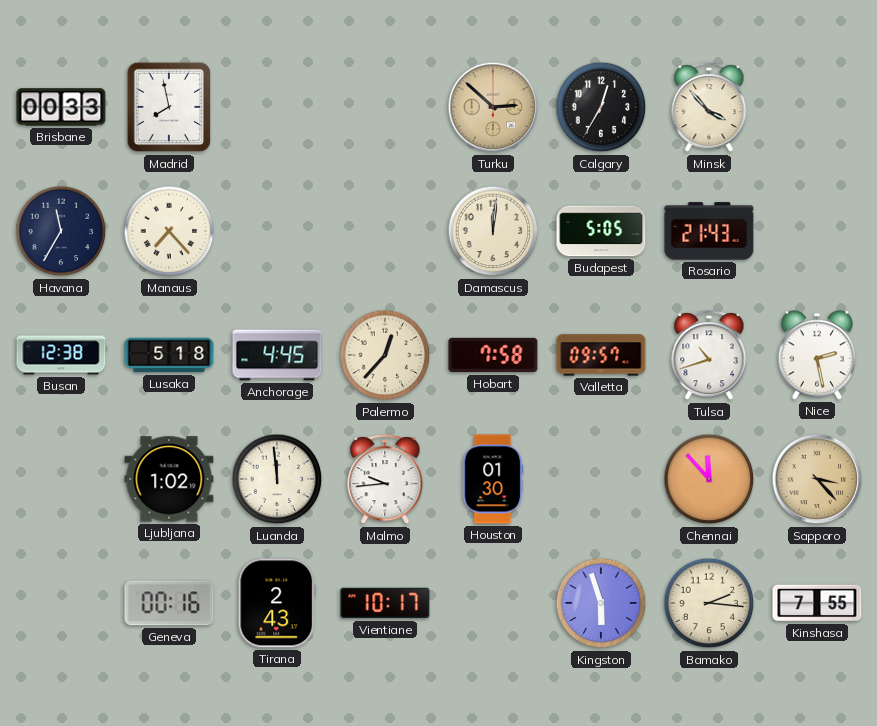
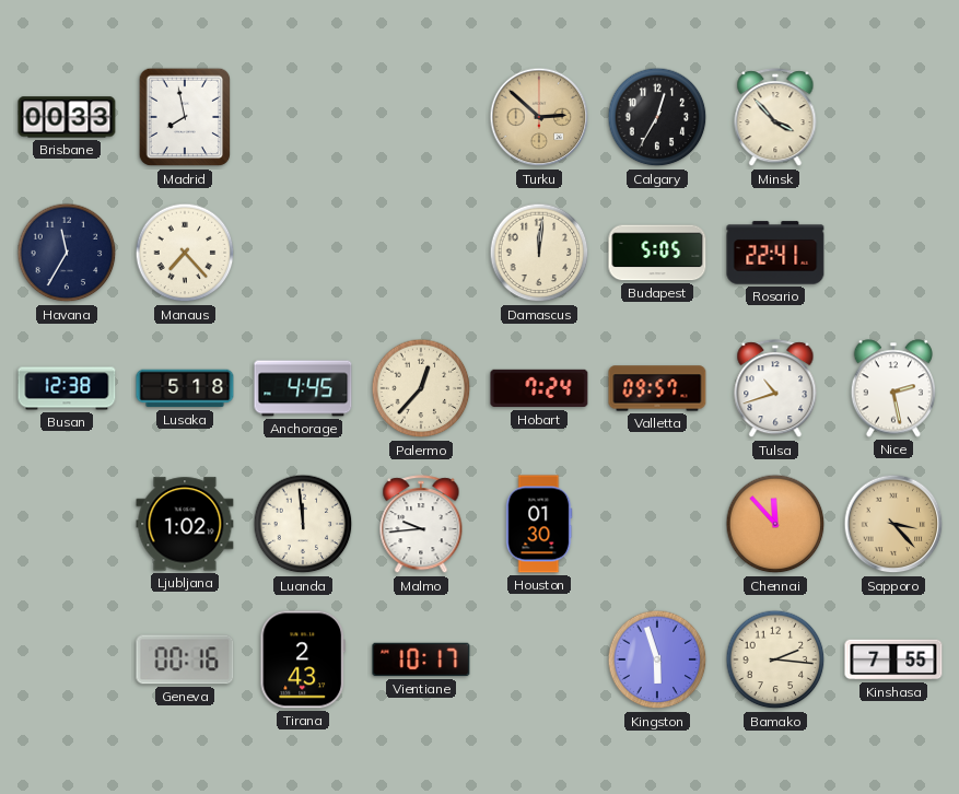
Rosario: 21:43 -> 22:41
Hobart: 7:58 -> 7:24
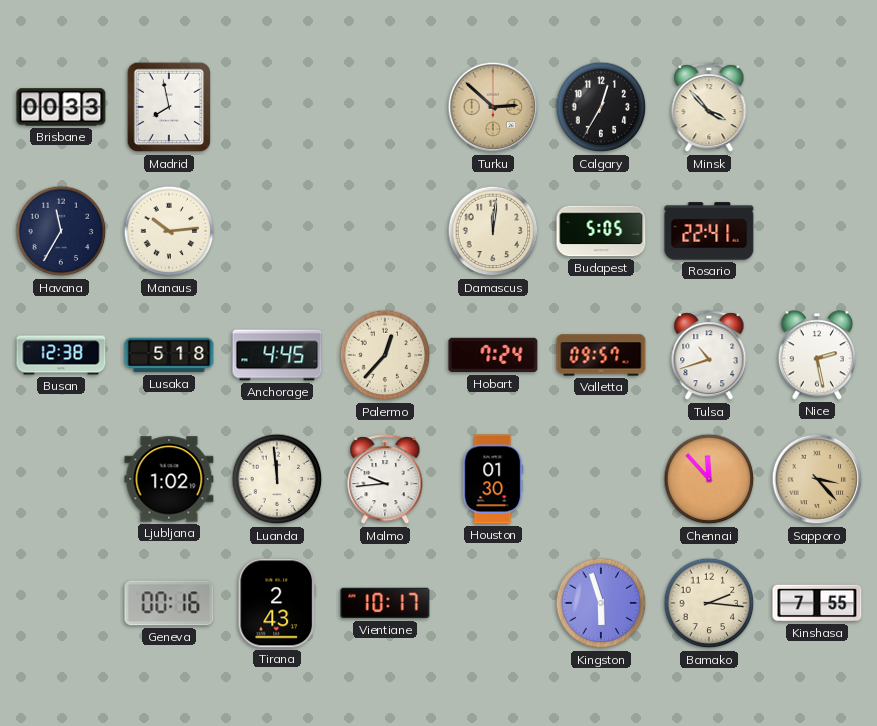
Manaus: 7:23 -> 10:14
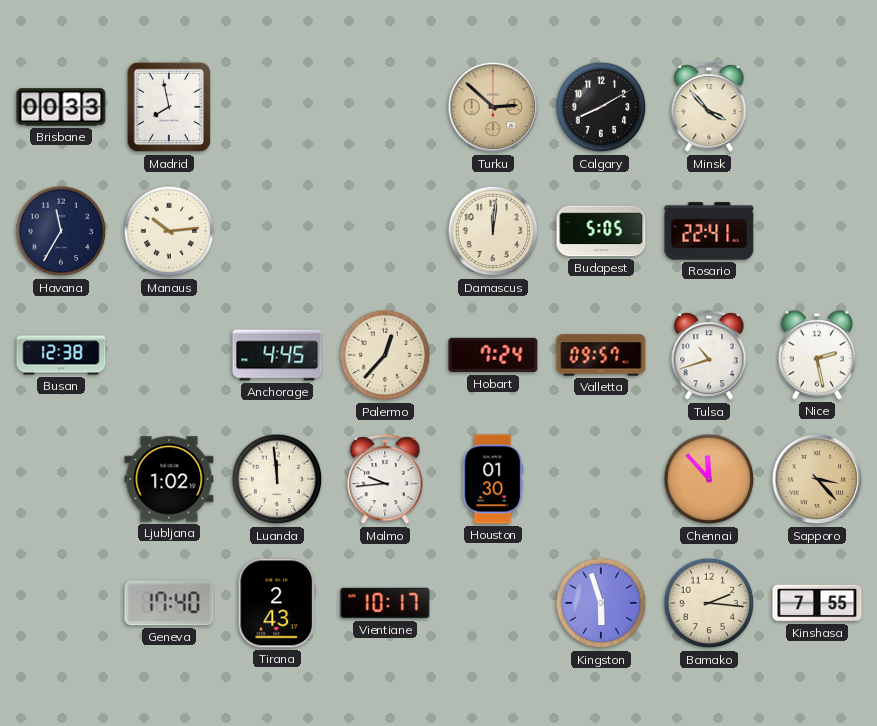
Calgary: 12:35 -> 8:10
Lusaka: 5:18 -> none
Geneva: 00:16 -> 17:40
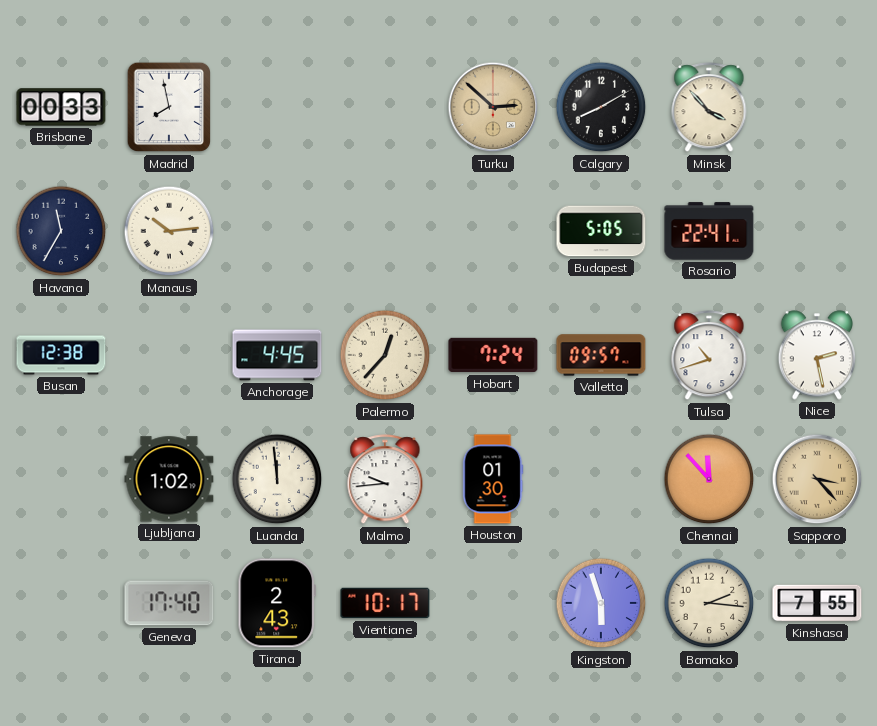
Damascus: 12:01 -> none
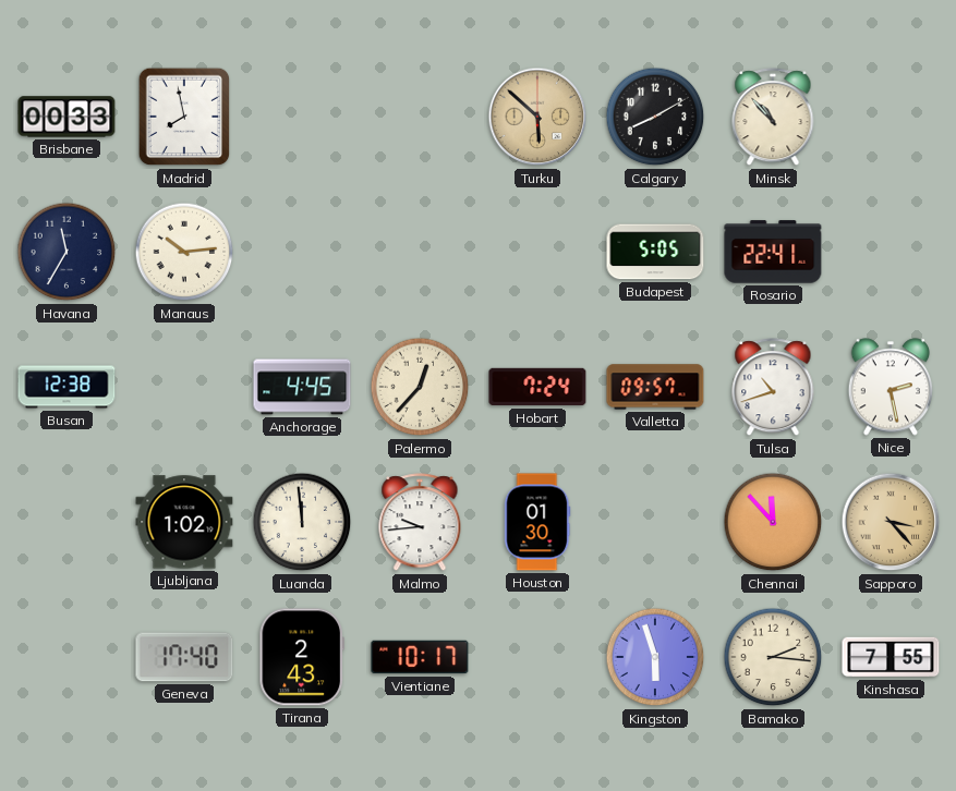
Turku: 2:52 -> 5:52
Minsk: 3:53 -> 10:53
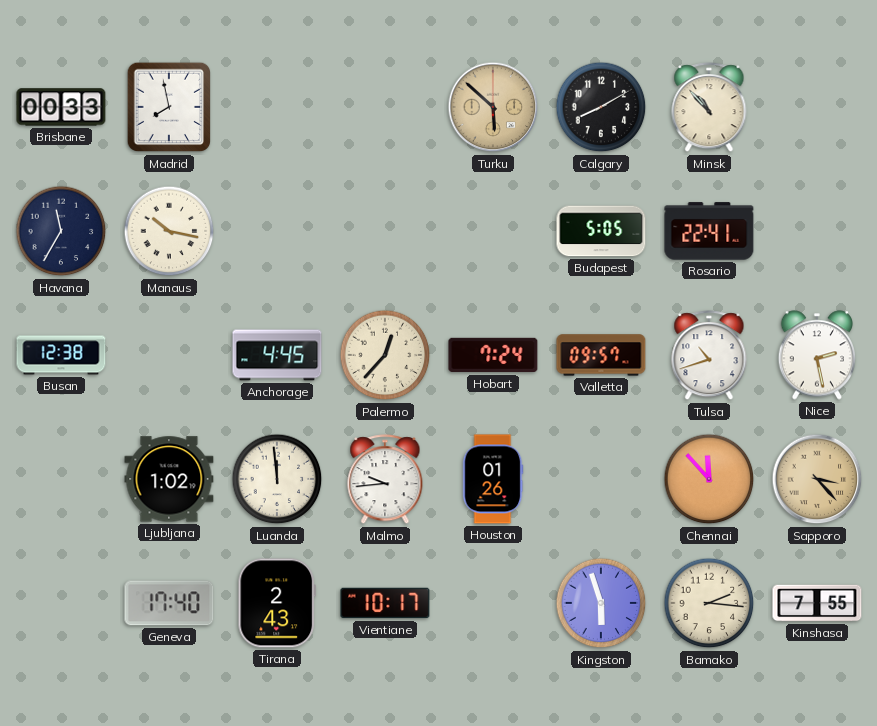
Manaus: 10:14 -> 10:17
Houston: 01:30 -> 01:26
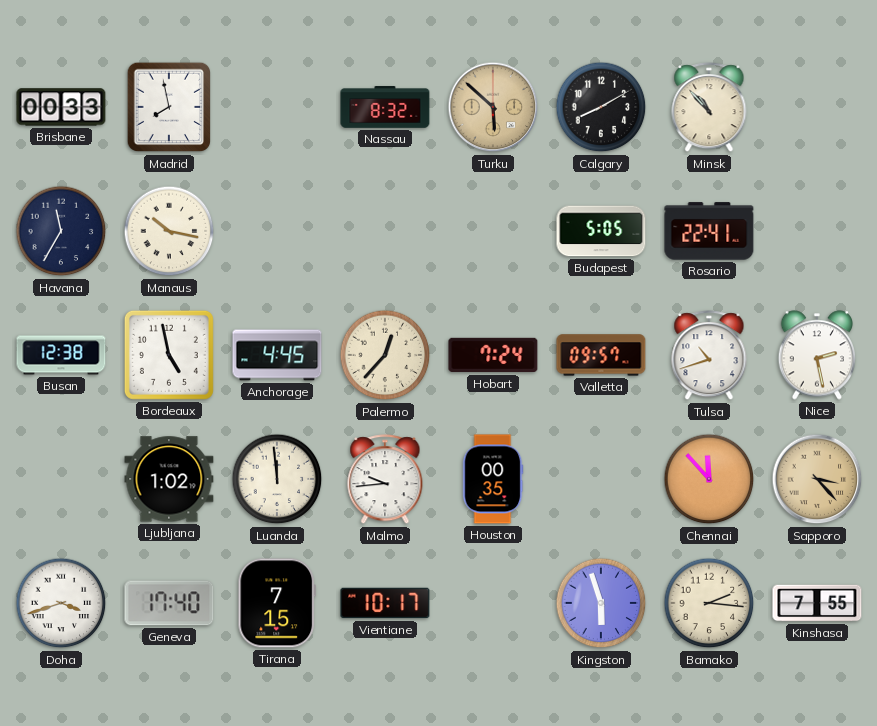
Nassau: none -> 8:32
Bordeaux: none -> 4:58
Houston: 01:26 -> 00:35
Doha: none -> 3:42
Tirana: 2:43 -> 7:15
